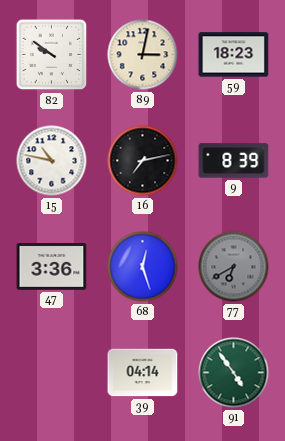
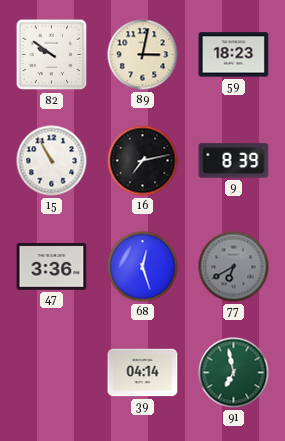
15: 10:47 -> 10:55
91: 4:54 -> 6:58
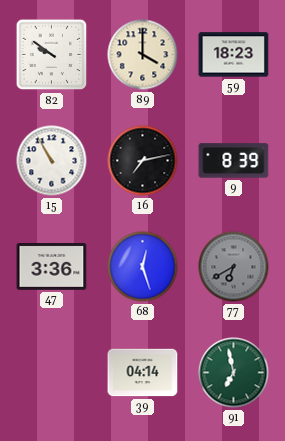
89: 3:02 -> 4:00
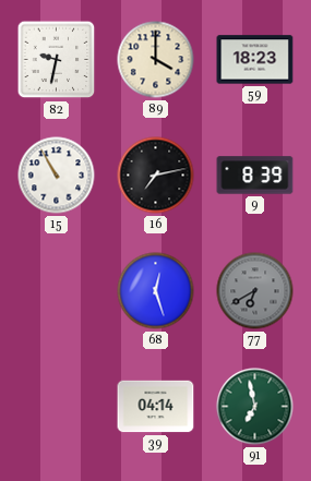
82: 9:51 -> 9:32
47: 3:36 -> none
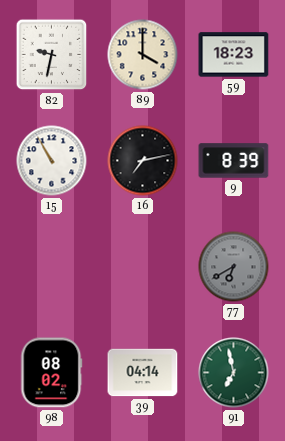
68: 12:27 -> none
98: none -> 08:02
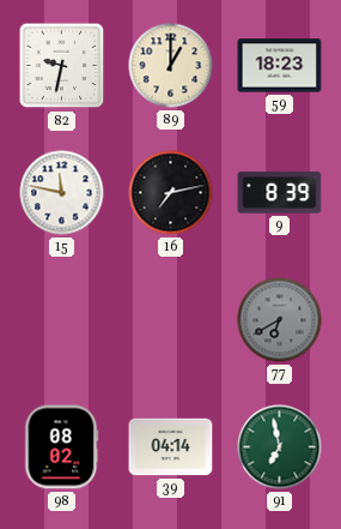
89: 4:00 -> 1:00
15: 10:55 -> 11:47
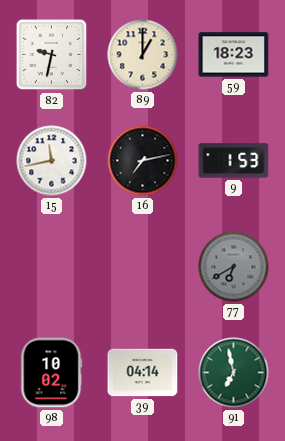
15: 11:47 -> 11:43
9: 8:39 -> 1:53
98: 08:02 -> 10:02
